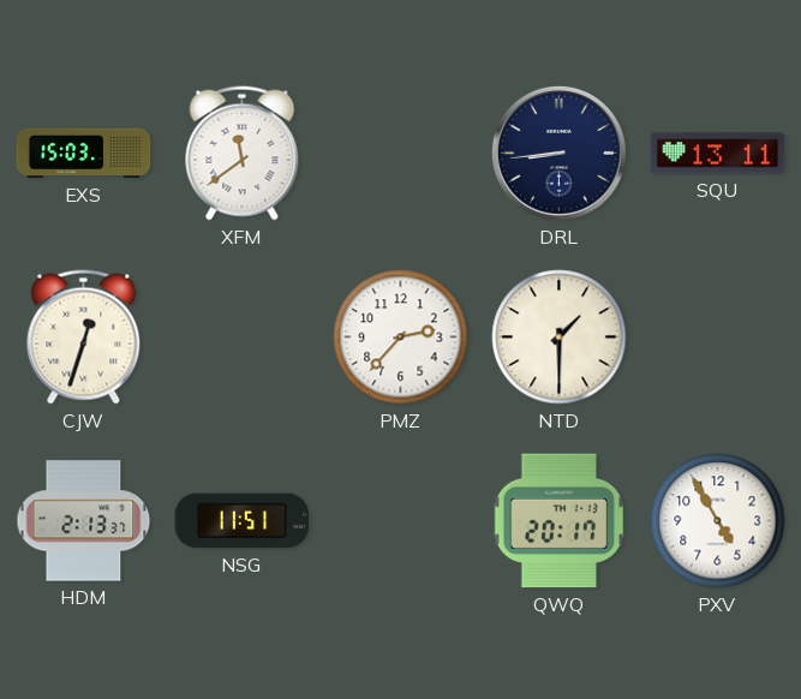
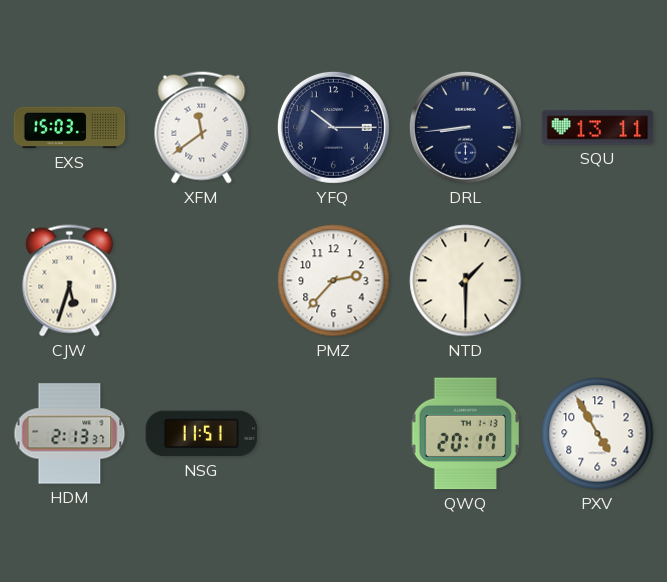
YFQ: none -> 10:15
CJW: 12:33 -> 5:33
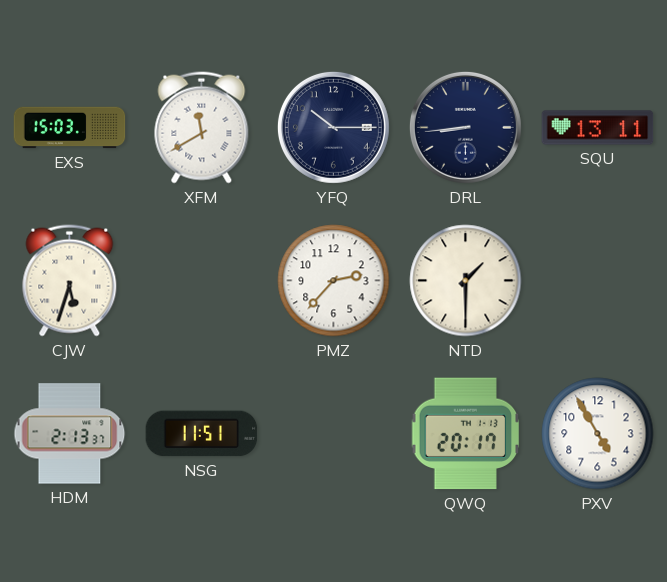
XFM: 11:39 -> 11:40
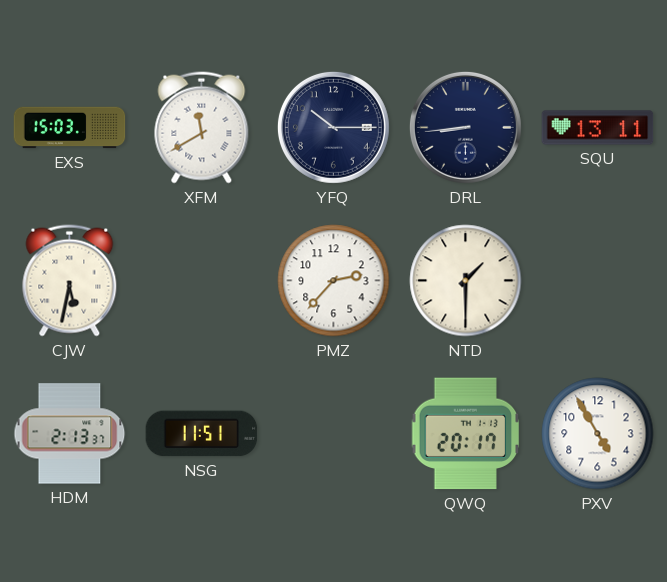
CJW: 5:33 -> 5:32
